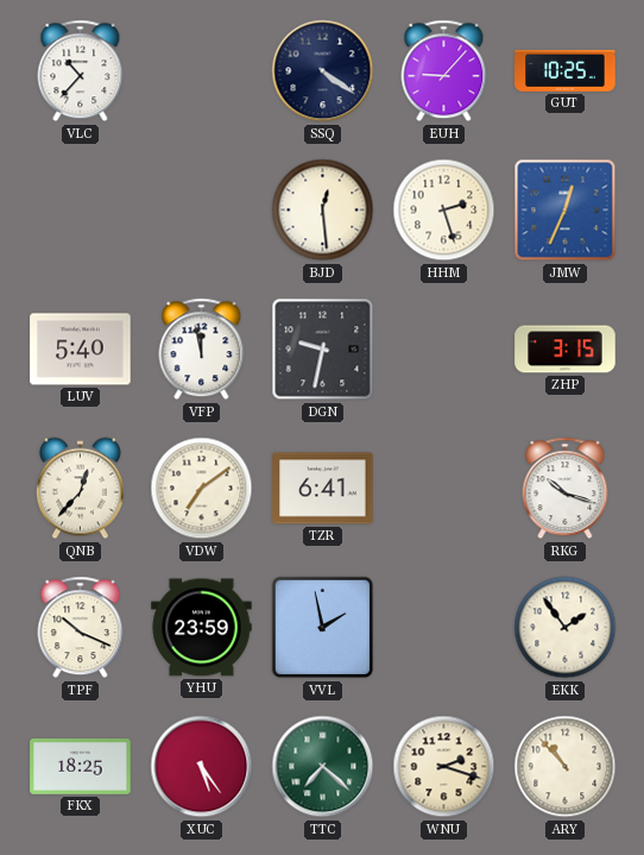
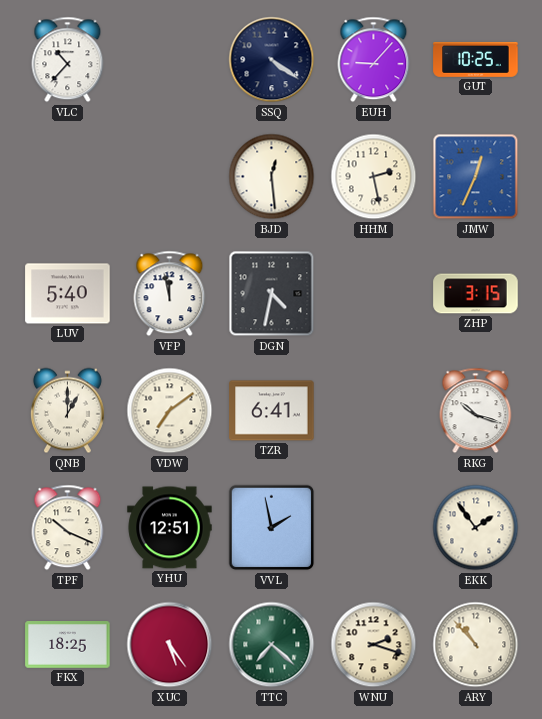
HHM: 2:27 -> 2:28
DGN: 9:32 -> 4:32
QNB: 12:37 -> 1:00
YHU: 23:59 -> 12:51
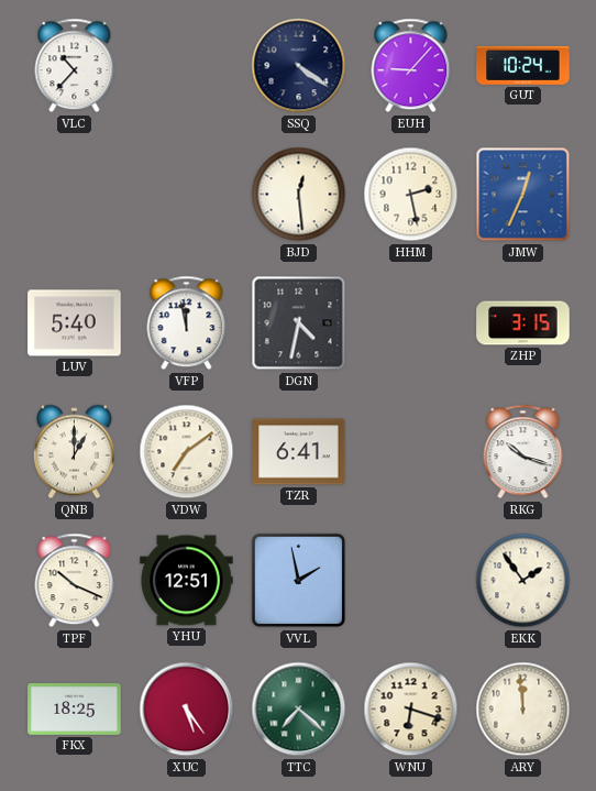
GUT: 10:25 -> 10:24
WNU: 2:18 -> 6:18
ARY: 10:53 -> 11:59
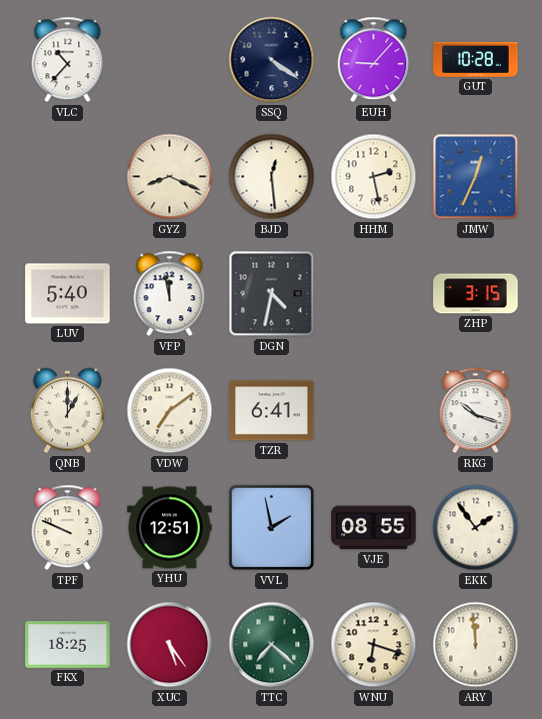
GUT: 10:24 -> 10:28
GYZ: none -> 8:19
TPF: 10:19 -> 9:49
VJE: none -> 08:55
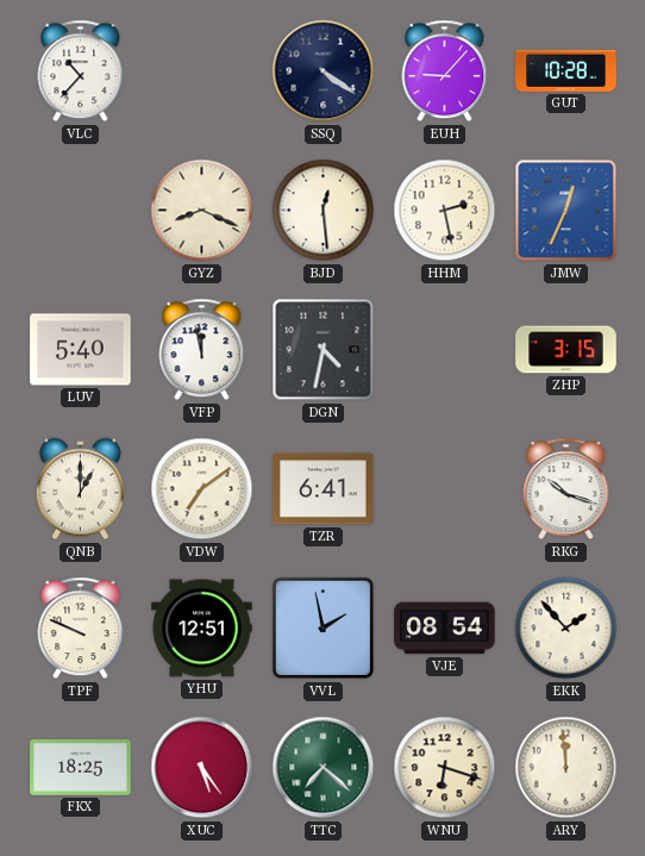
VJE: 08:55 -> 08:54
EKK: 1:54 -> 1:53
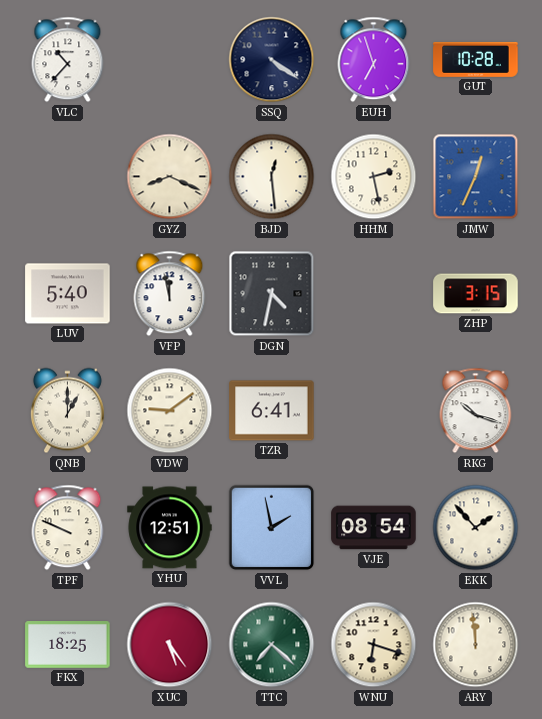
EUH: 9:07 -> 6:57
VDW: 7:09 -> 9:09
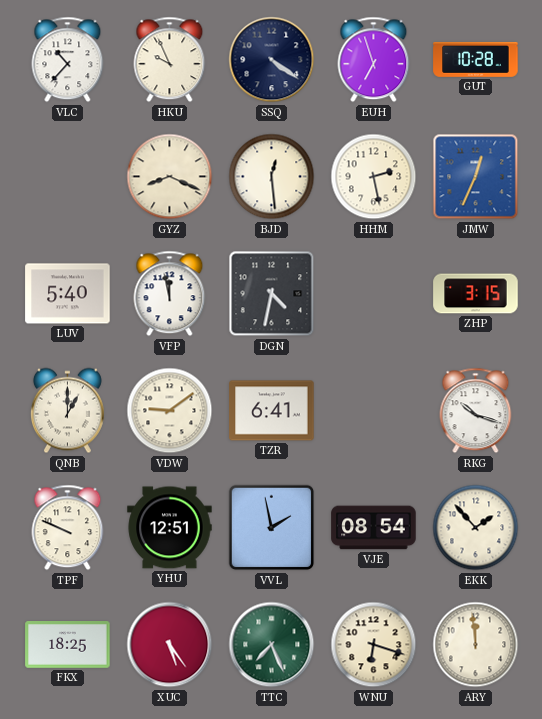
HKU: none -> 9:56
TTC: 7:22 -> 7:26
